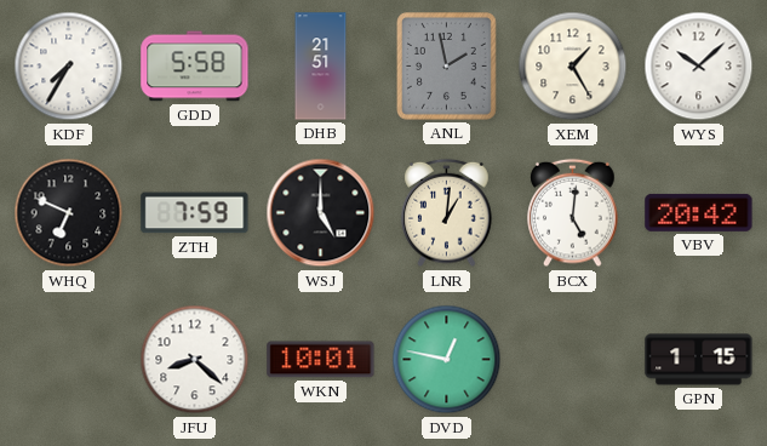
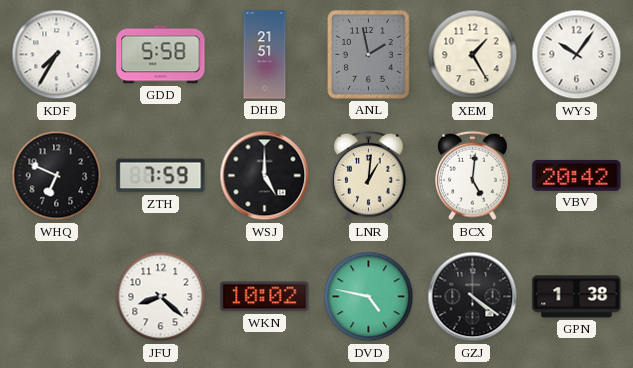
WYS: 10:08 -> 10:06
WKN: 10:01 -> 10:02
DVD: 12:47 -> 4:47
GZJ: none -> 4:21
GPN: 1:15 -> 1:38
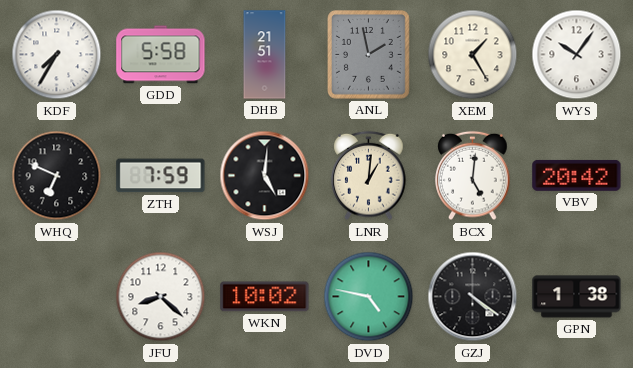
WSJ: 5:00 -> 5:01
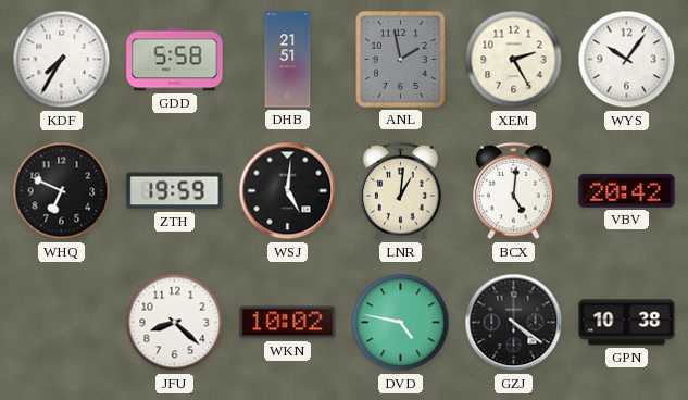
XEM: 1:25 -> 2:25
ZTH: 7:59 -> 19:59
GPN: 1:38 -> 10:38
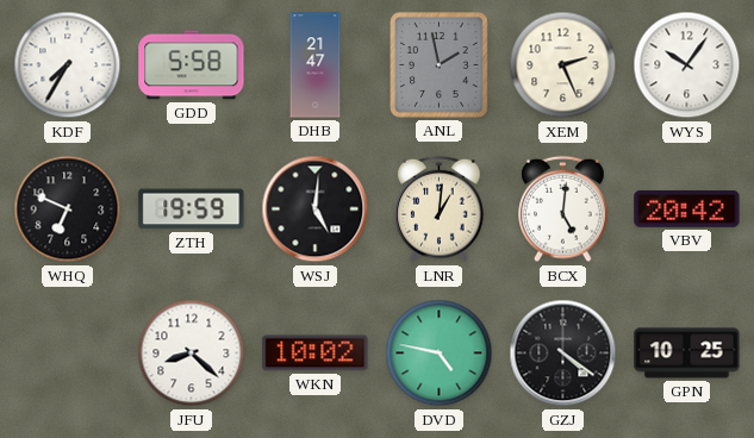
DHB: 21:51 -> 21:47
XEM: 2:25 -> 2:26
GPN: 10:38 -> 10:25
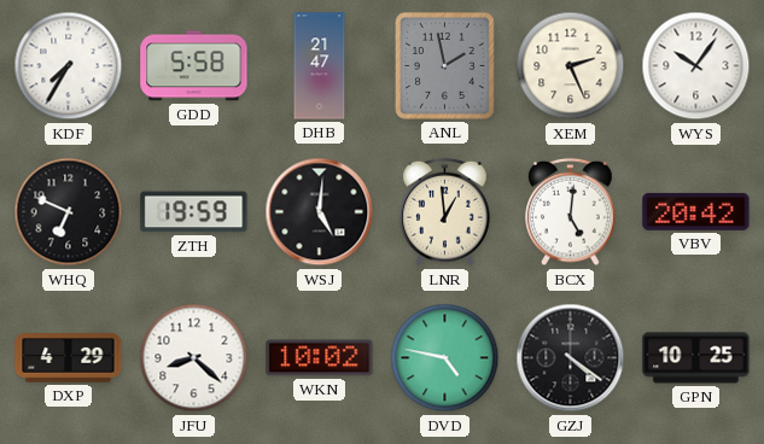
LNR: 1:01 -> 12:59
DXP: none -> 4:29
